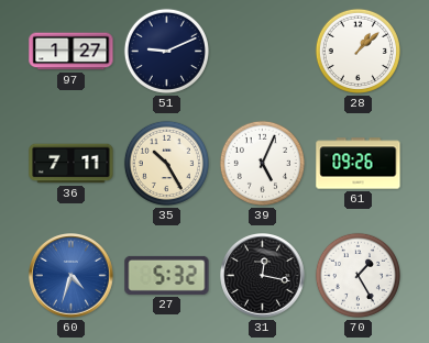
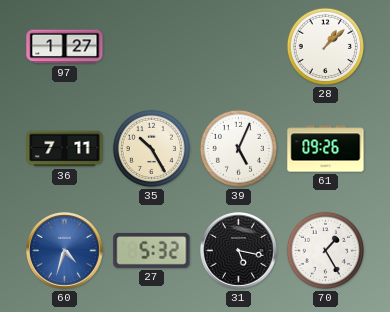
51: 9:11 -> none
31: 12:17 -> 5:17
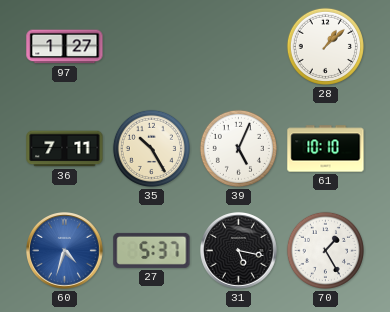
61: 09:26 -> 10:10
27: 5:32 -> 5:37
